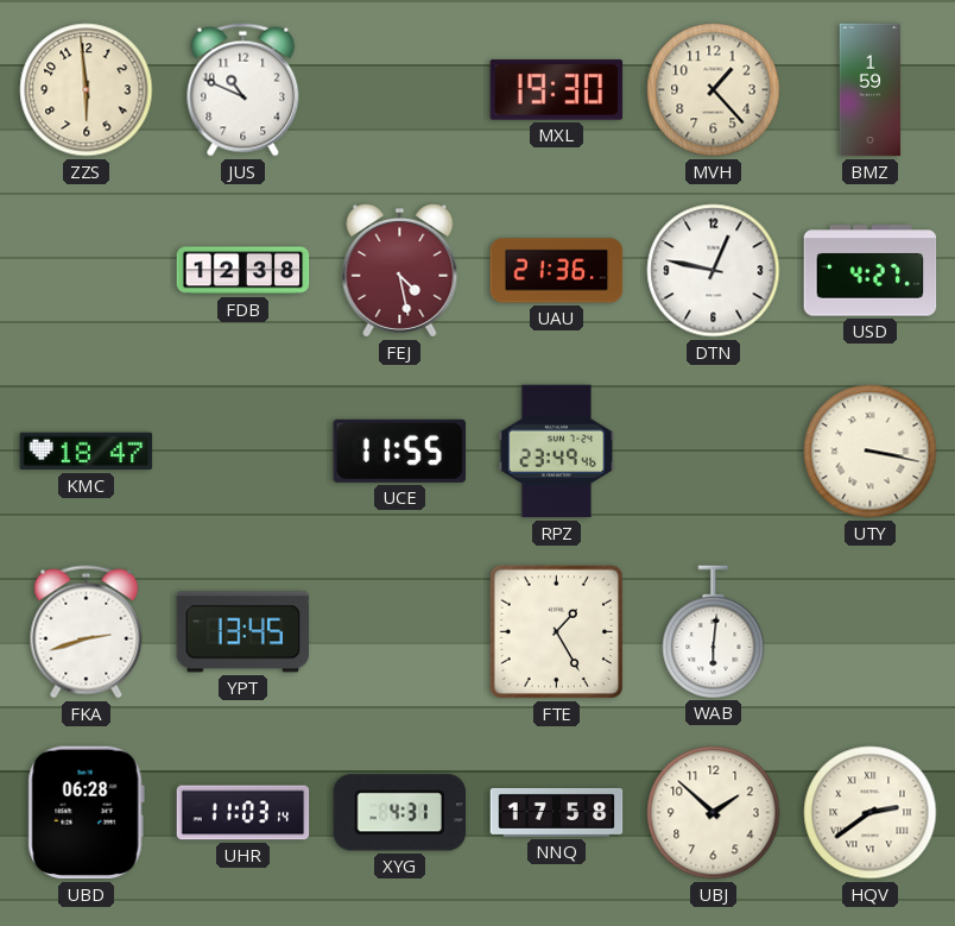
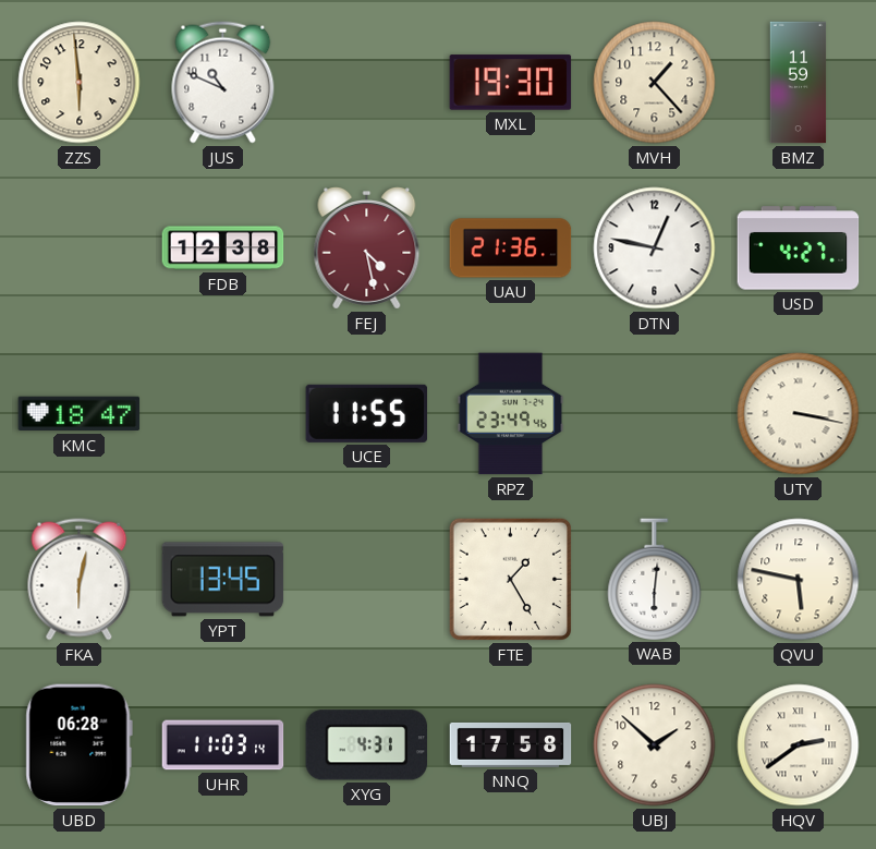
BMZ: 1:59 -> 11:59
FKA: 2:42 -> 6:02
QVU: none -> 5:47
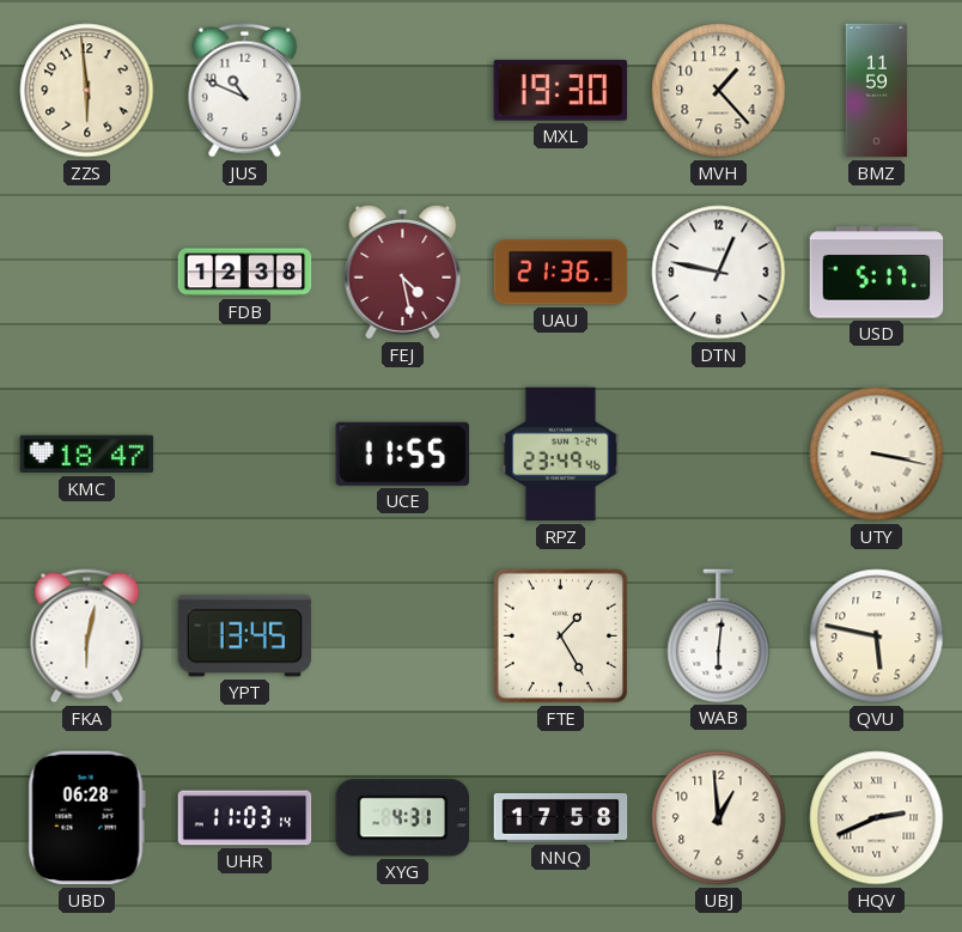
USD: 4:27 -> 5:17
UBJ: 1:52 -> 12:59
HQV: 2:39 -> 2:41
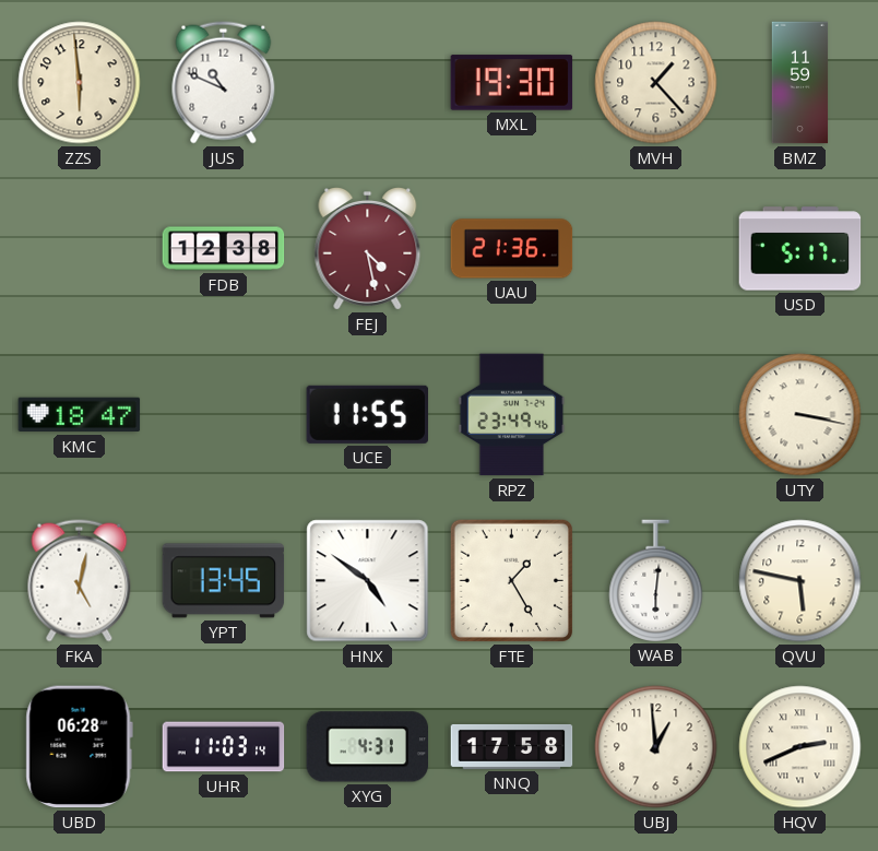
DTN: 12:47 -> none
FKA: 6:02 -> 5:02
HNX: none -> 4:51
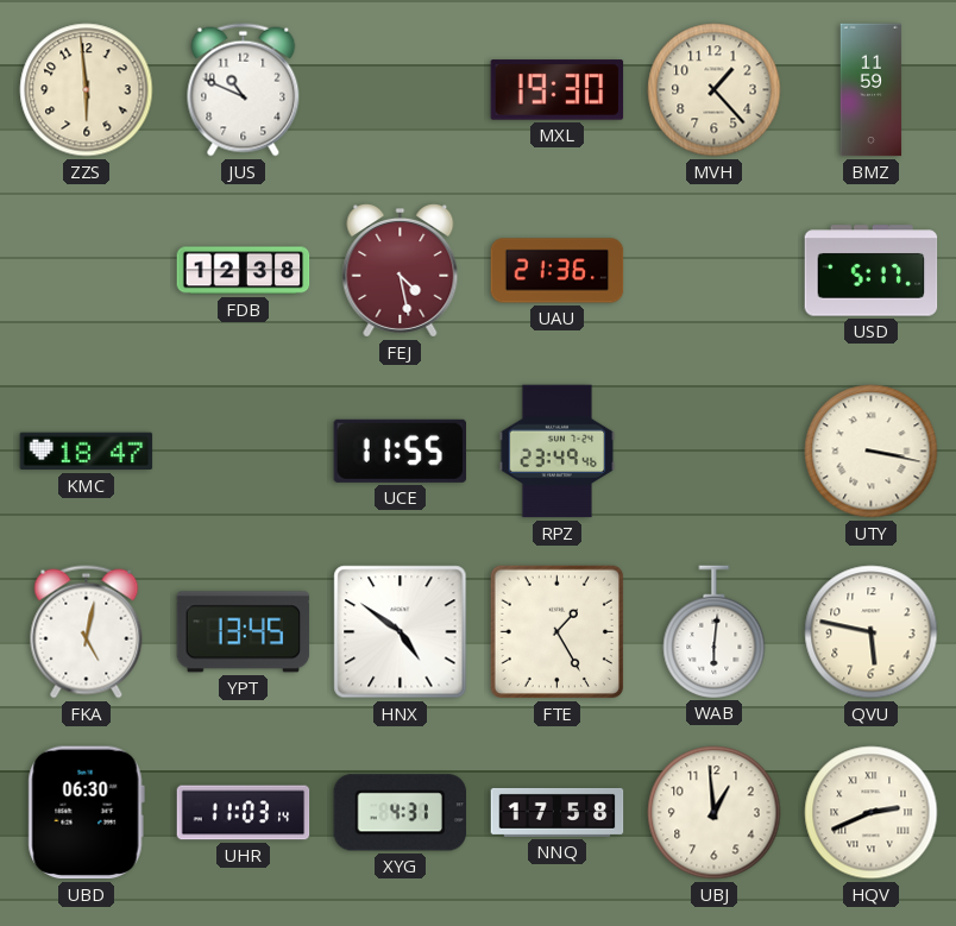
UBD: 06:28 -> 06:30
